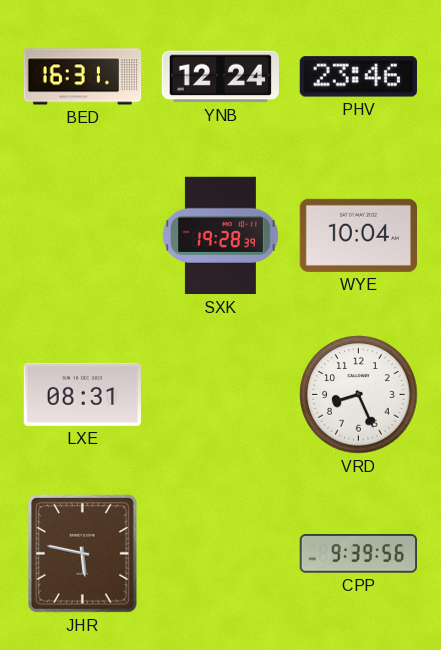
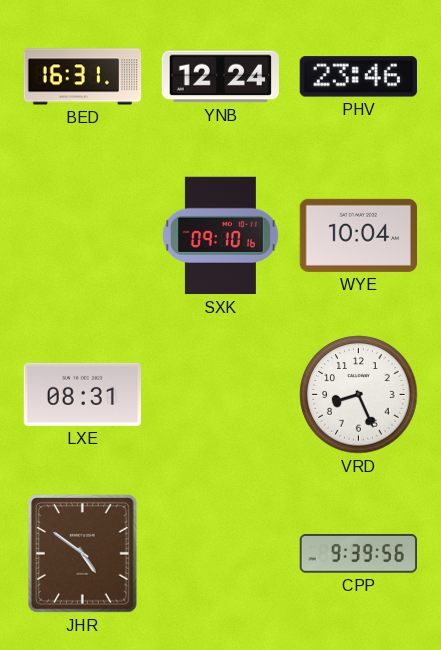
SXK: 19:28 -> 09:10
JHR: 5:47 -> 4:51
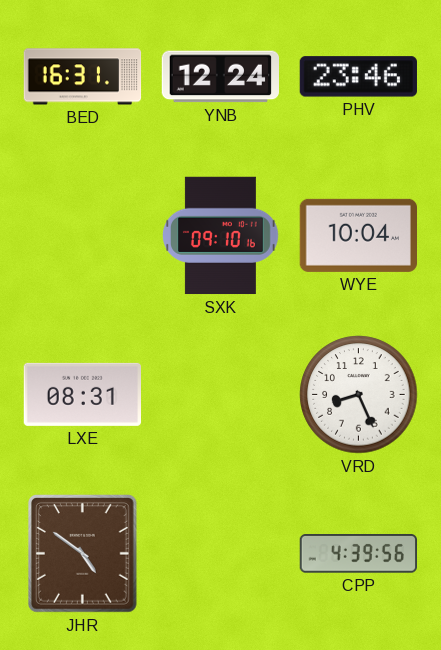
CPP: 9:39 -> 4:39
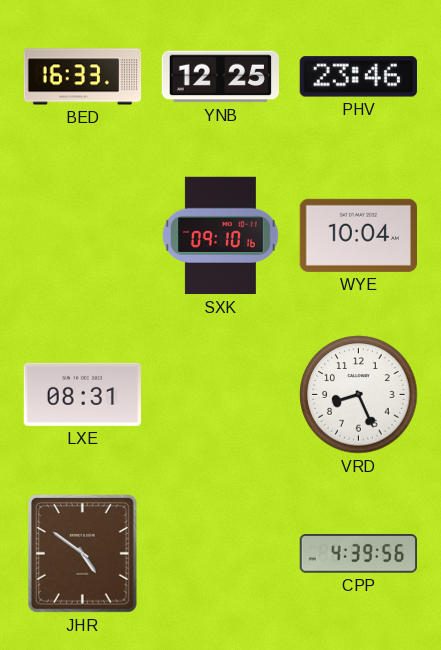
BED: 16:31 -> 16:33
YNB: 12:24 -> 12:25
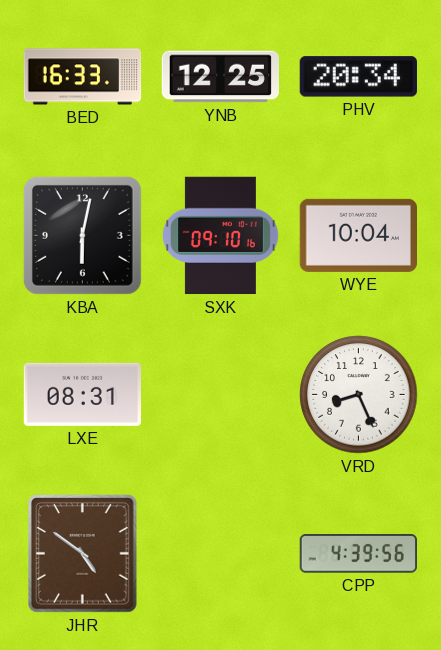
PHV: 23:46 -> 20:34
KBA: none -> 6:02
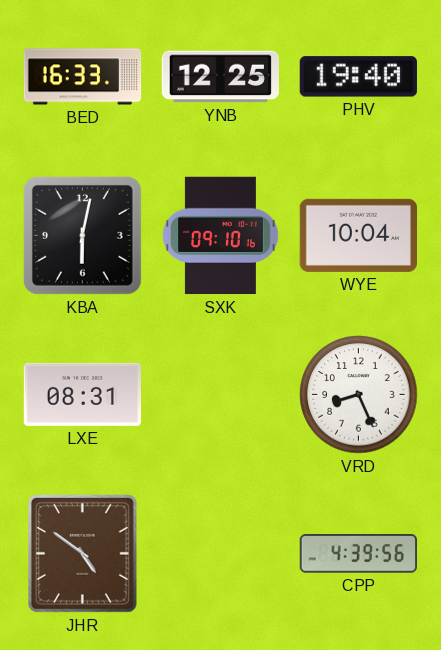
PHV: 20:34 -> 19:40
